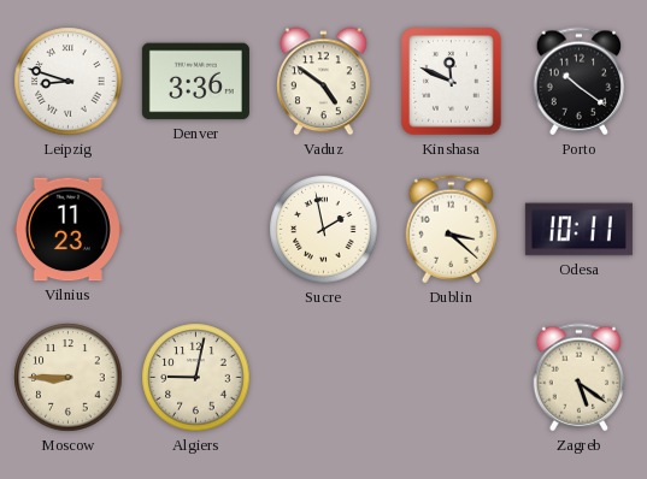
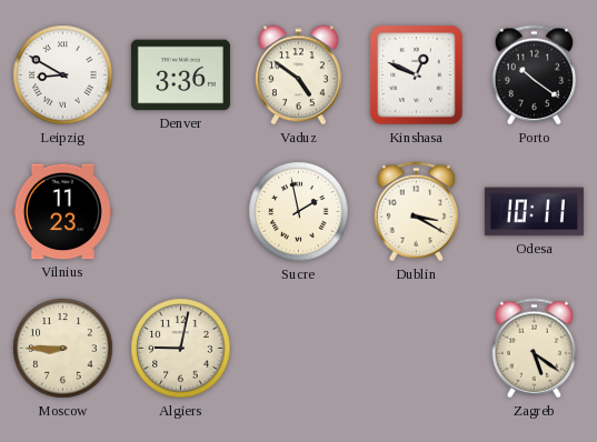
Leipzig: 8:48 -> 8:50
Kinshasa: 11:49 -> 12:49
Dublin: 3:22 -> 3:20
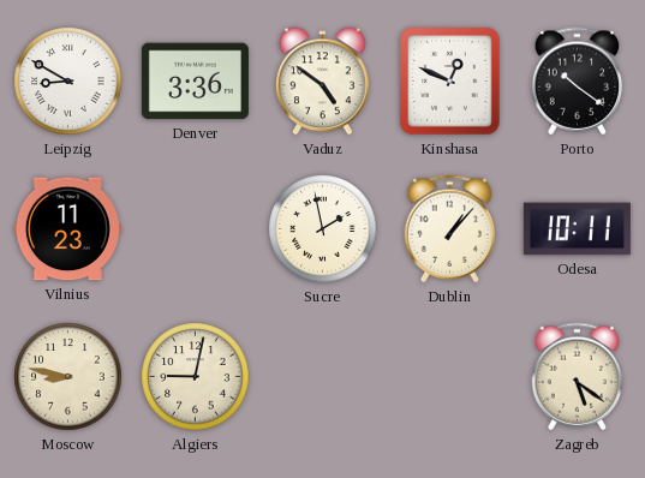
Dublin: 3:20 -> 1:07
Moscow: 8:45 -> 8:47
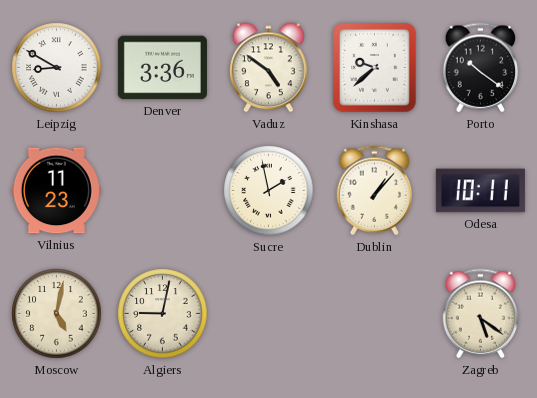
Kinshasa: 12:49 -> 9:38
Moscow: 8:47 -> 5:02
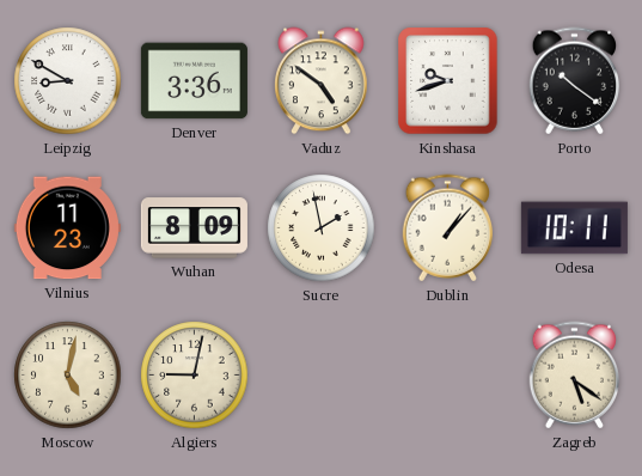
Kinshasa: 9:38 -> 9:42
Wuhan: none -> 8:09
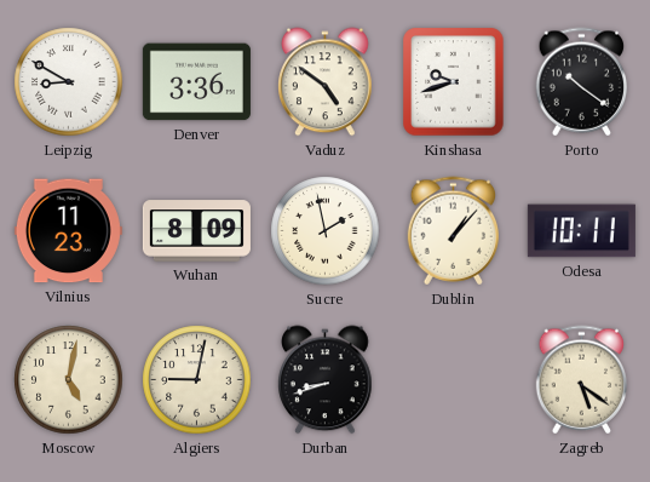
Durban: none -> 8:42
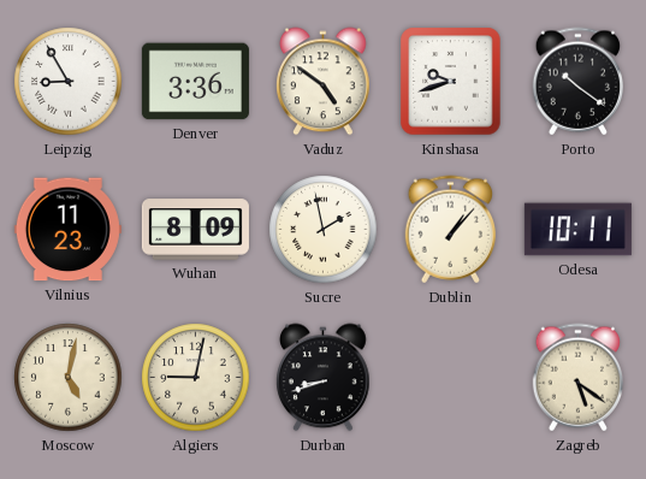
Leipzig: 8:50 -> 8:55
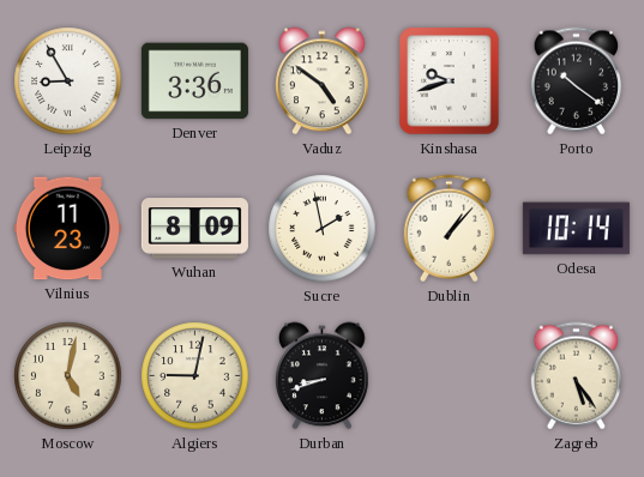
Odesa: 10:11 -> 10:14
Zagreb: 5:21 -> 5:24
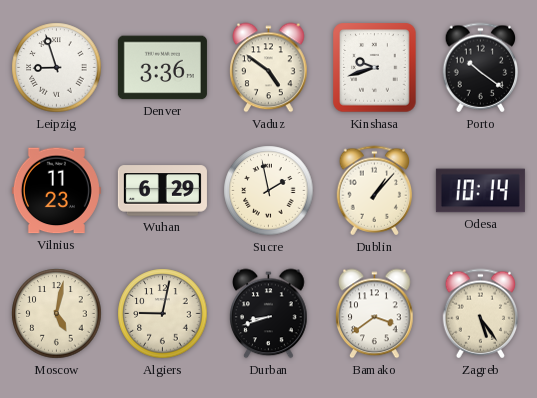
Leipzig: 8:55 -> 8:57
Wuhan: 8:09 -> 6:29
Bamako: none -> 3:39
